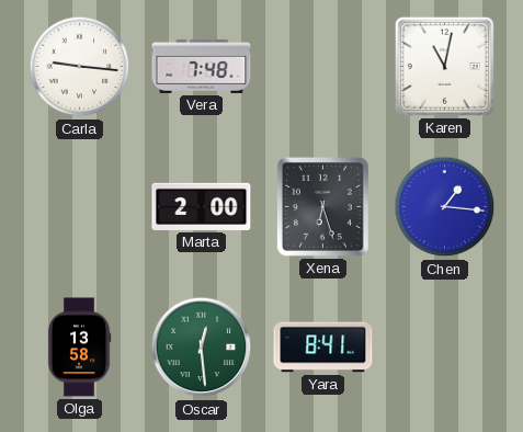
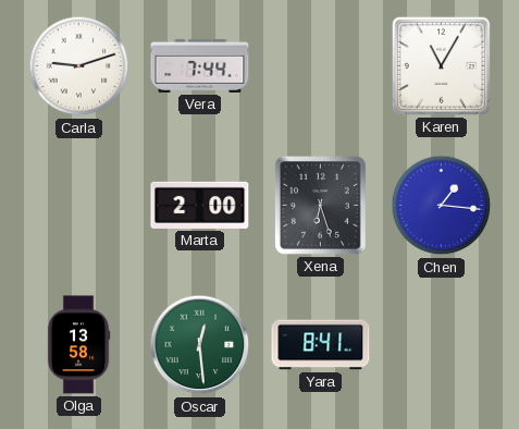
Carla: 9:16 -> 9:12
Vera: 7:48 -> 7:44
Karen: 11:02 -> 11:05
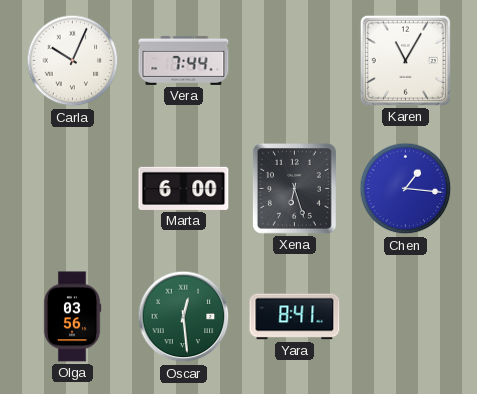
Carla: 9:12 -> 10:04
Marta: 2:00 -> 6:00
Olga: 13:58 -> 03:56
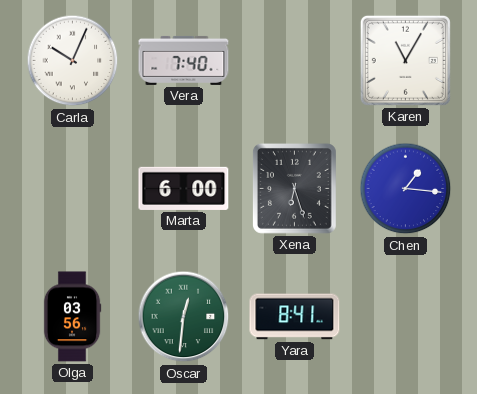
Vera: 7:44 -> 7:40
Oscar: 12:29 -> 12:31
